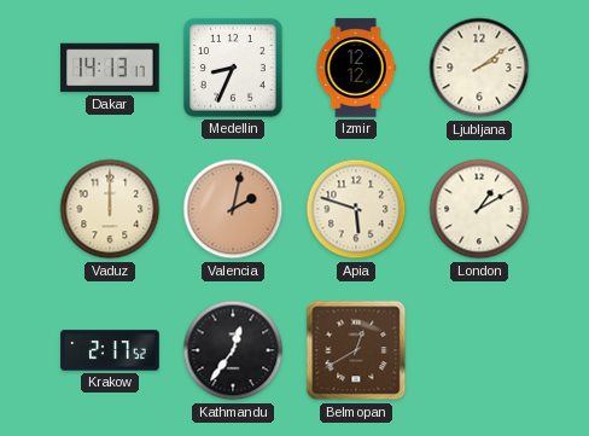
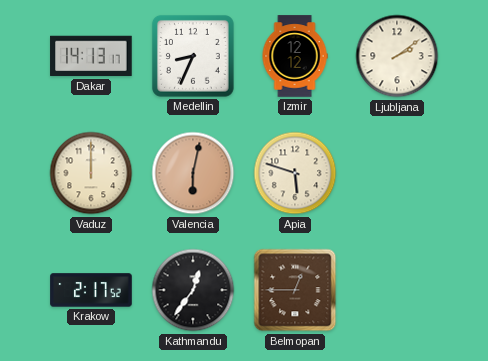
Valencia: 2:02 -> 6:02
London: 1:10 -> none
Belmopan: 12:40 -> 12:45
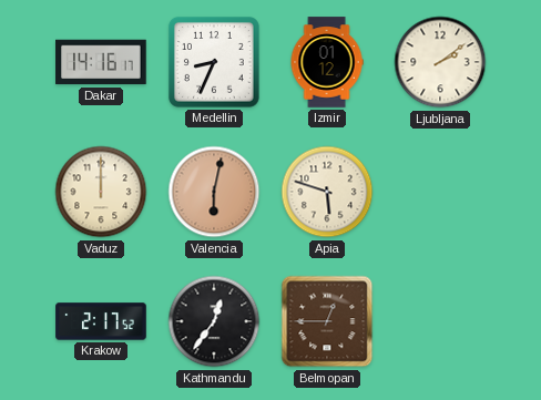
Dakar: 14:13 -> 14:16
Izmir: 12:12 -> 01:12
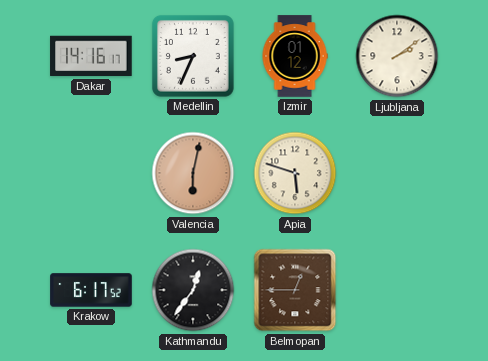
Vaduz: 12:00 -> none
Krakow: 2:17 -> 6:17
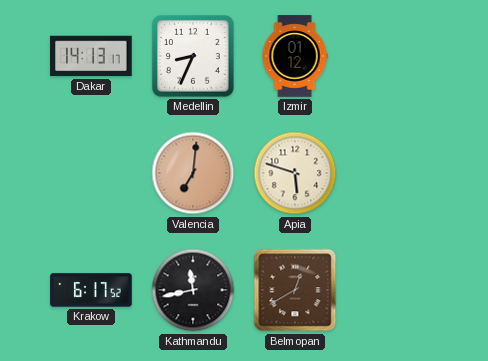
Dakar: 14:16 -> 14:13
Ljubljana: 2:09 -> none
Valencia: 6:02 -> 7:01
Kathmandu: 12:36 -> 11:43
Belmopan: 12:45 -> 12:40
